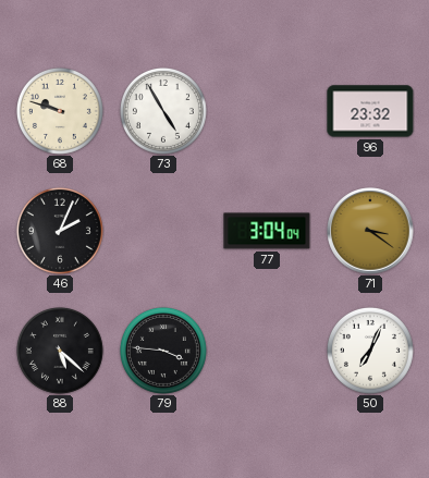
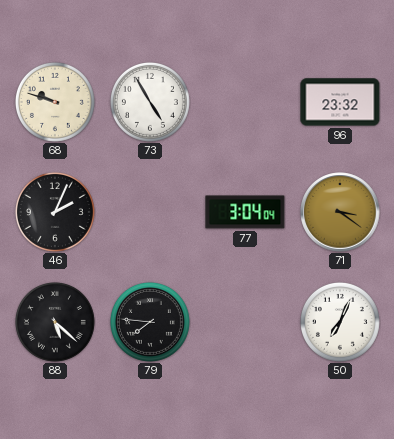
79: 3:46 -> 7:46
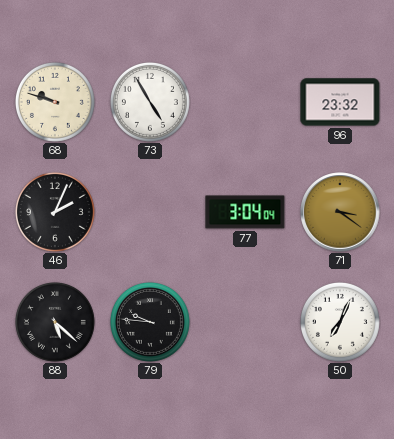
79: 7:46 -> 9:46
